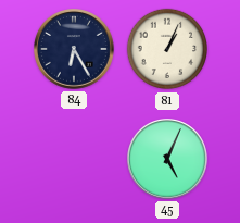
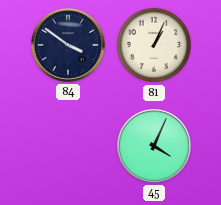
84: 6:25 -> 3:51
45: 5:04 -> 4:04
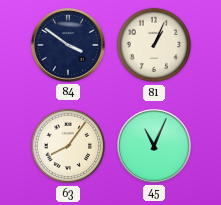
63: none -> 8:06
45: 4:04 -> 11:04
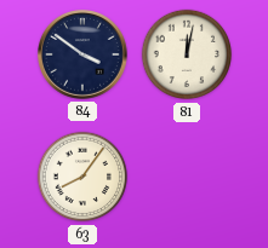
81: 1:04 -> 12:02
45: 11:04 -> none
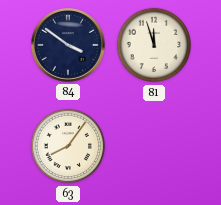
81: 12:02 -> 11:57
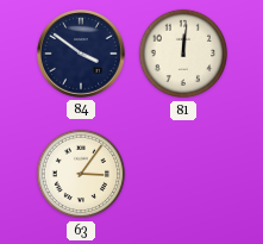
81: 11:57 -> 12:01
63: 8:06 -> 3:06
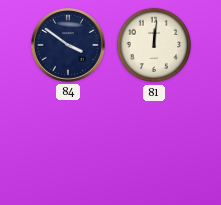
63: 3:06 -> none
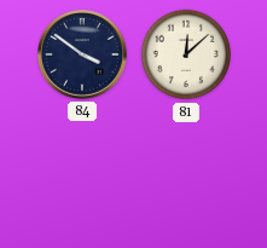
81: 12:01 -> 12:08
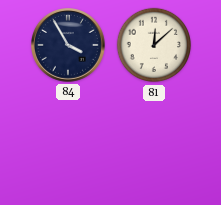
84: 3:51 -> 3:55
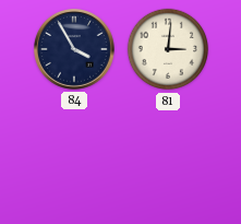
81: 12:08 -> 3:01
